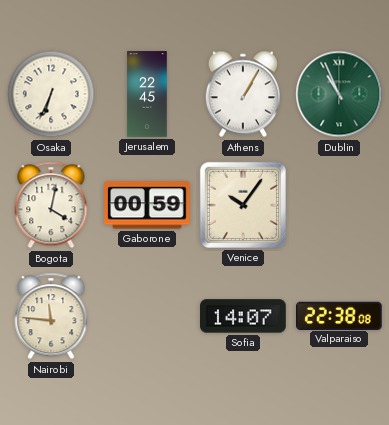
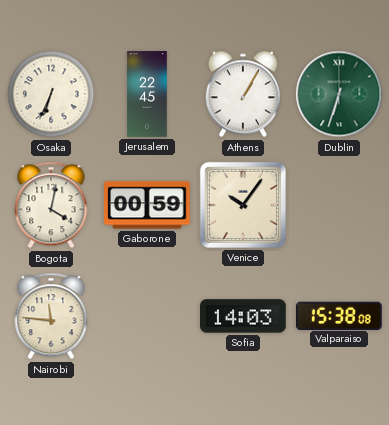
Dublin: 10:56 -> 6:33
Sofia: 14:07 -> 14:03
Valparaiso: 22:38 -> 15:38
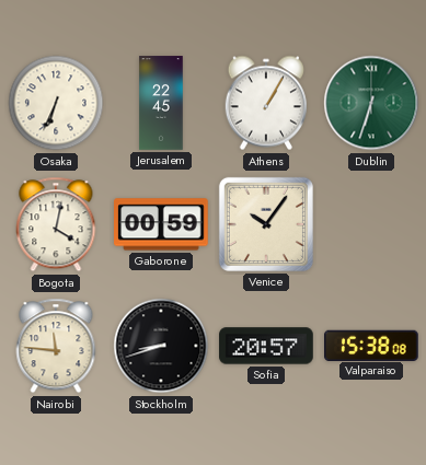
Stockholm: none -> 8:42
Sofia: 14:03 -> 20:57
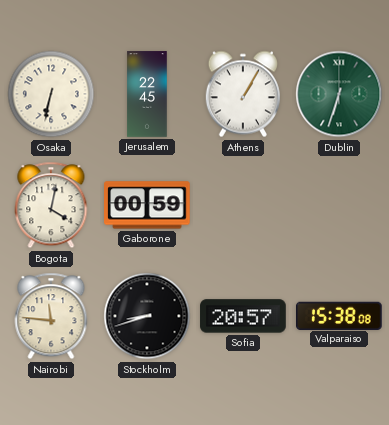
Osaka: 6:34 -> 6:32
Venice: 10:06 -> none
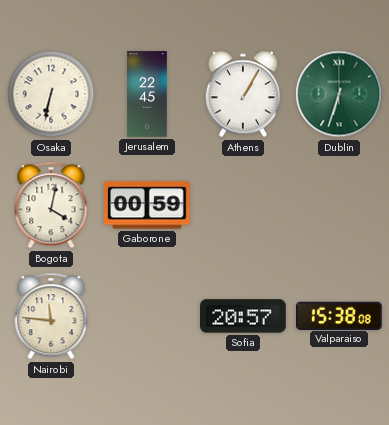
Stockholm: 8:42 -> none
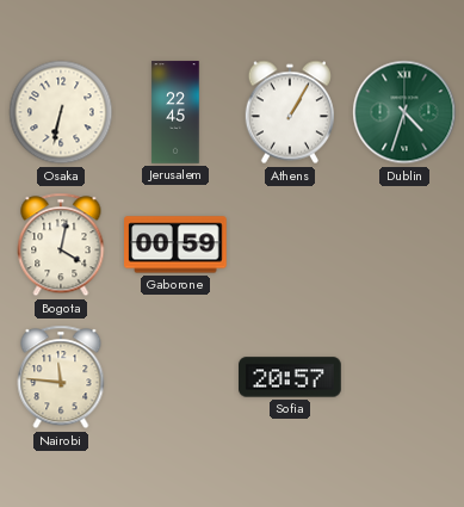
Dublin: 6:33 -> 4:33
Valparaiso: 15:38 -> none
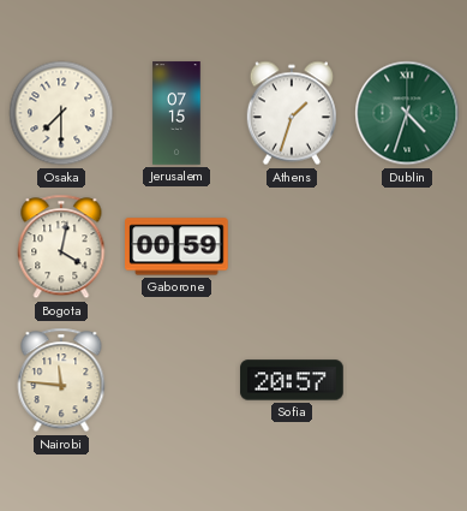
Osaka: 6:32 -> 7:30
Jerusalem: 22:45 -> 07:15
Athens: 1:05 -> 1:33
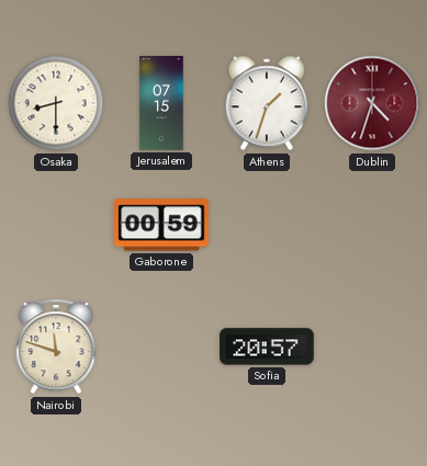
Osaka: 7:30 -> 8:30
Dublin dial: green -> burgundy
Bogota: 4:02 -> none
Nairobi: 11:46 -> 11:48
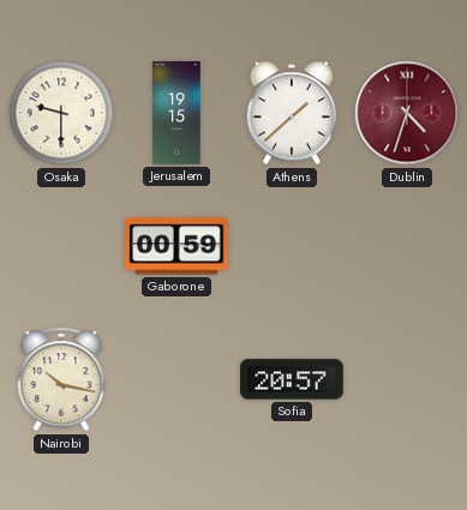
Osaka: 8:30 -> 9:30
Jerusalem: 07:15 -> 19:15
Athens: 1:33 -> 1:38
Nairobi: 11:48 -> 10:17
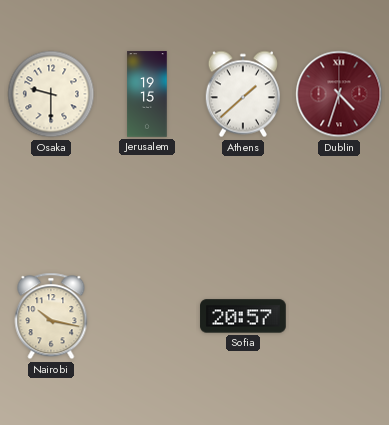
Gaborone: 00:59 -> none
